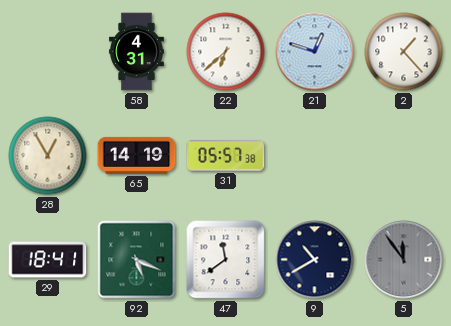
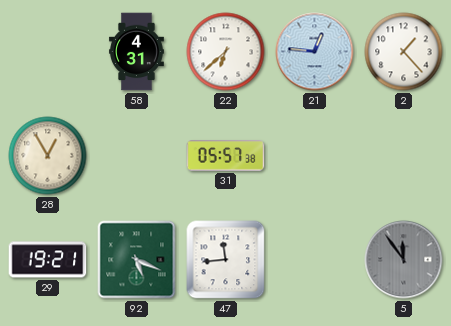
21: 12:48 -> 12:46
65: 14:19 -> none
29: 18:41 -> 19:21
47: 11:39 -> 11:44
9: 10:40 -> none
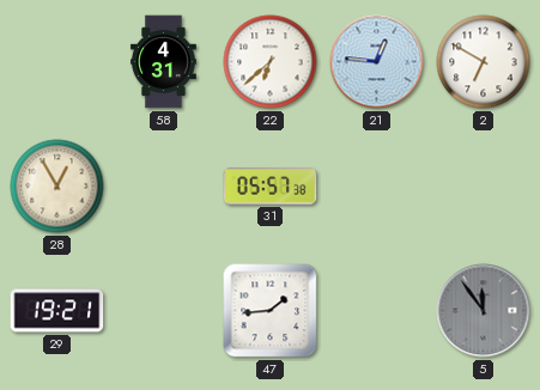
2: 1:23 -> 6:50
92: 5:19 -> none
47: 11:44 -> 1:44
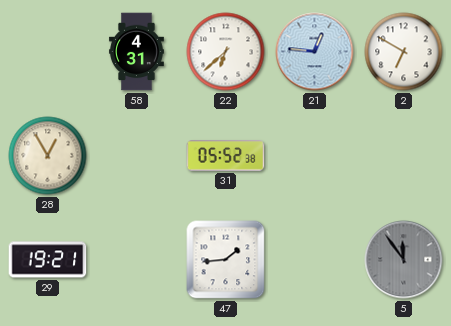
31: 05:57 -> 05:52
